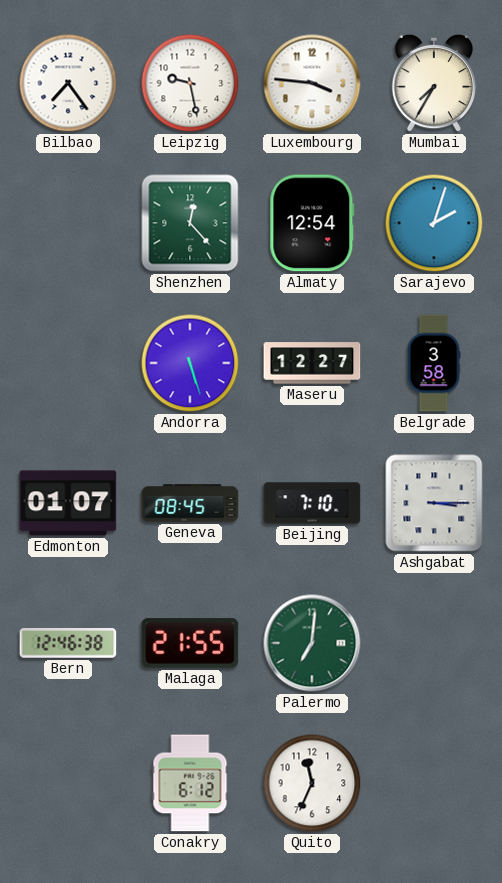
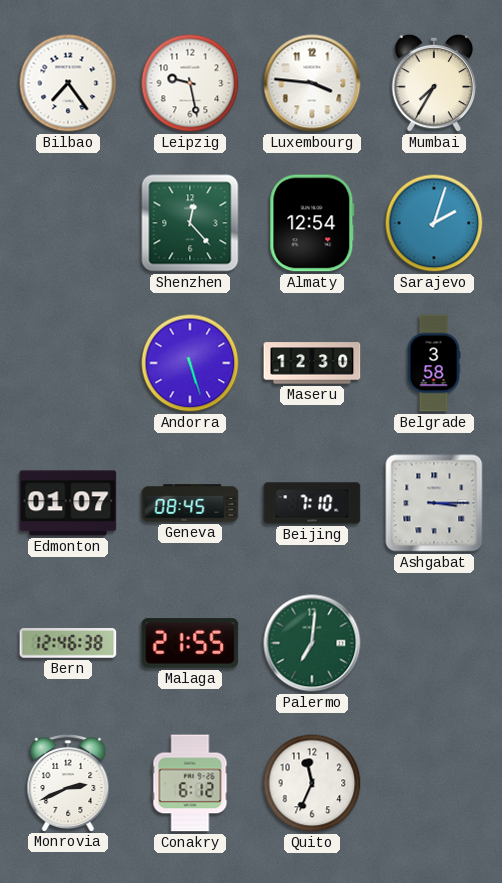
Maseru: 12:27 -> 12:30
Monrovia: none -> 2:41
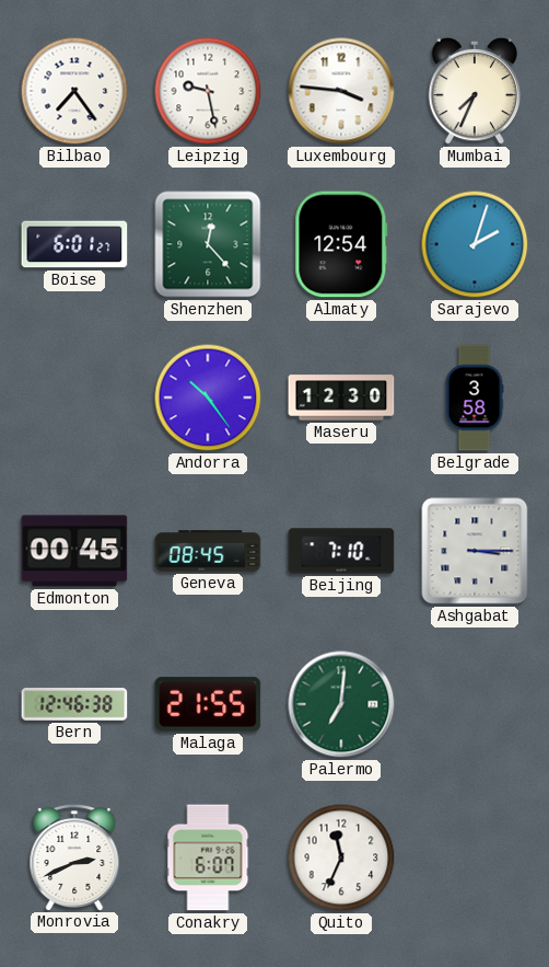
Mumbai: 7:35 -> 7:34
Boise: none -> 6:01
Andorra: 5:27 -> 10:24
Edmonton: 01:07 -> 00:45
Conakry: 6:12 -> 6:07
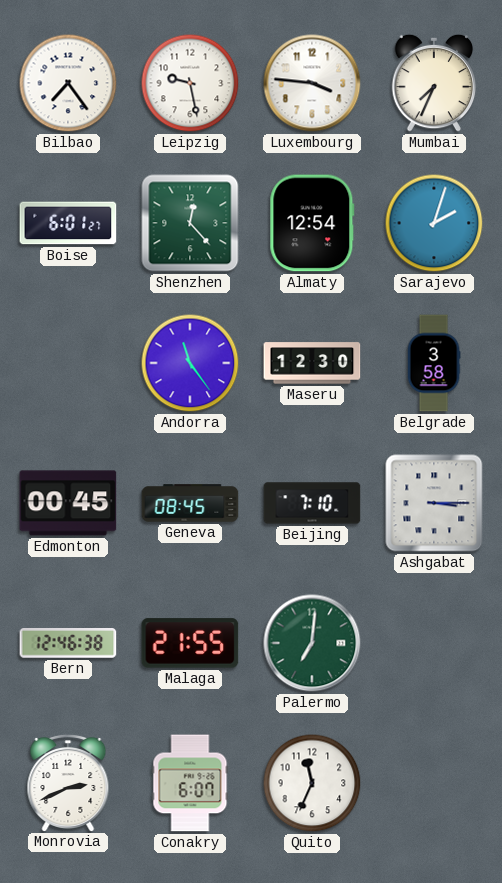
Andorra: 10:24 -> 11:24
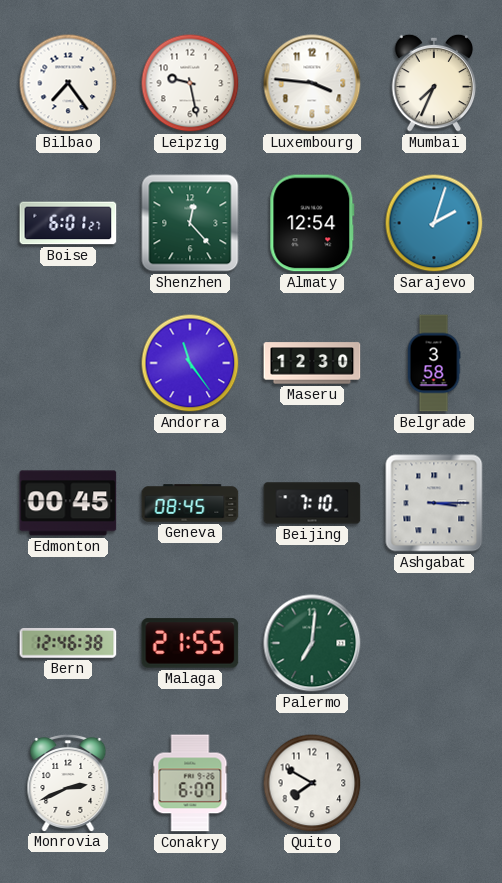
Quito: 11:34 -> 7:50
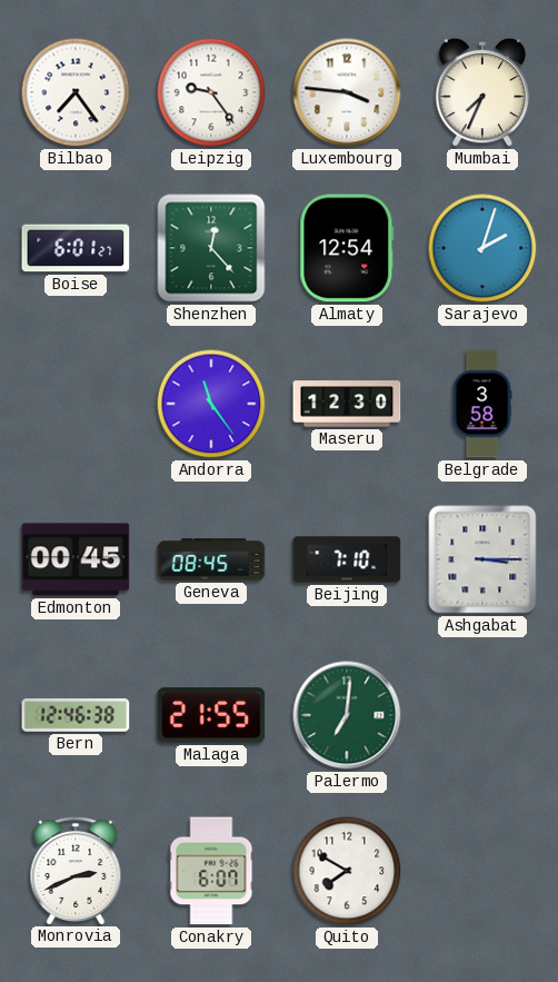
Leipzig: 9:28 -> 9:24
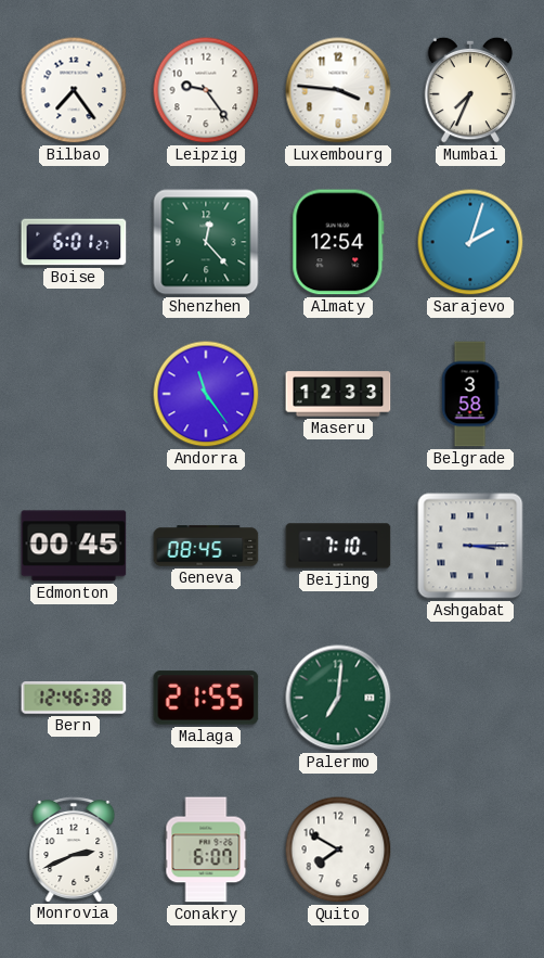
Maseru: 12:30 -> 12:33
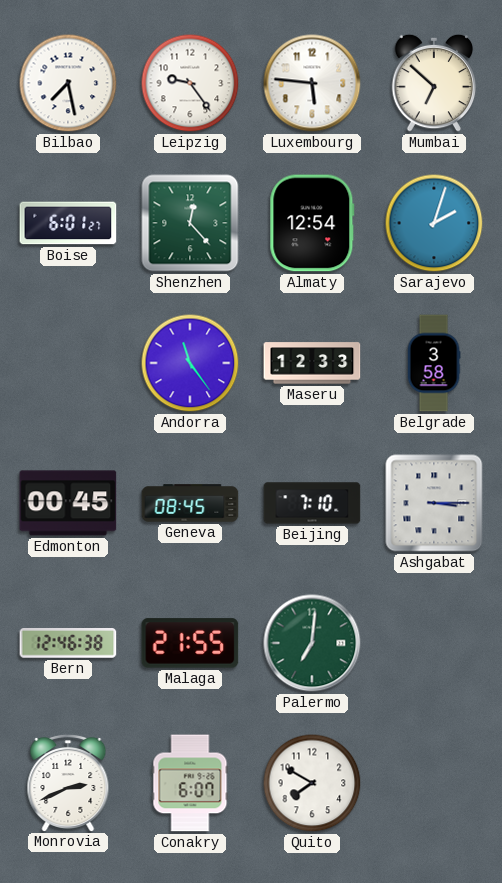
Bilbao: 7:24 -> 7:28
Luxembourg: 3:46 -> 5:46
Mumbai: 7:34 -> 6:52
